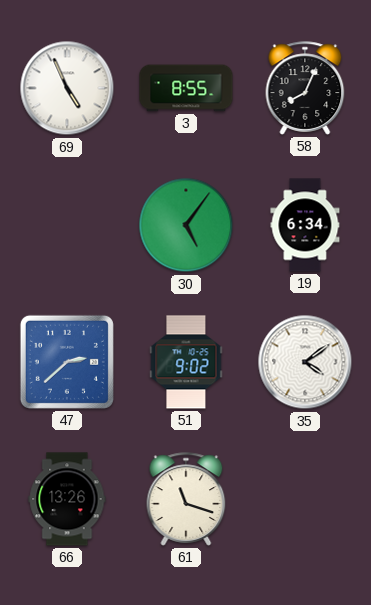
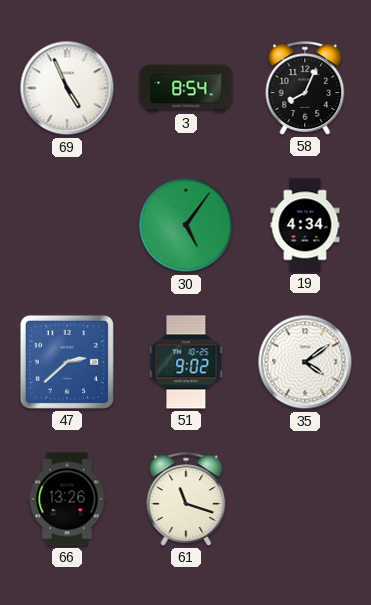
3: 8:55 -> 8:54
19: 6:34 -> 4:34
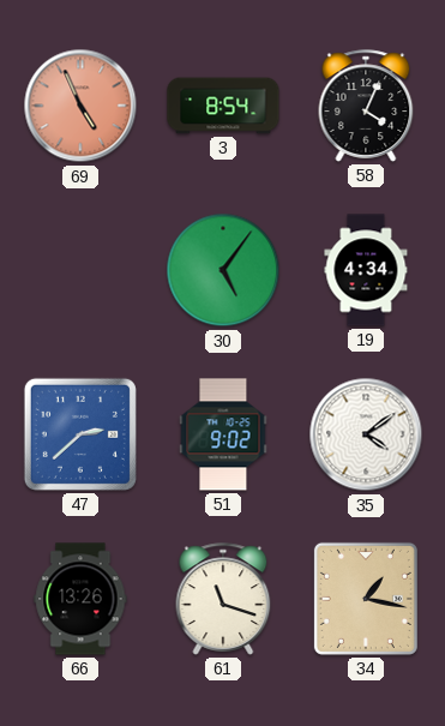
69 dial: white -> salmon
58: 8:04 -> 4:04
34: none -> 1:17
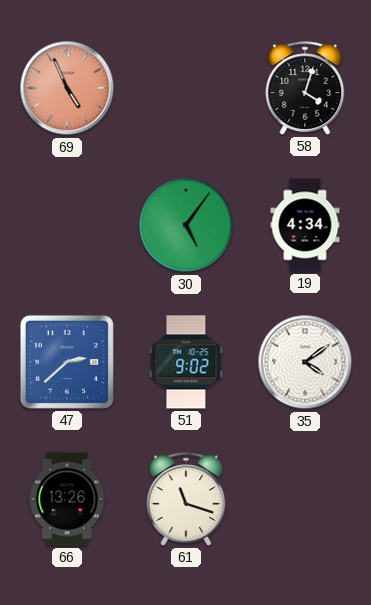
3: 8:54 -> none
58: 4:04 -> 4:03
34: 1:17 -> none
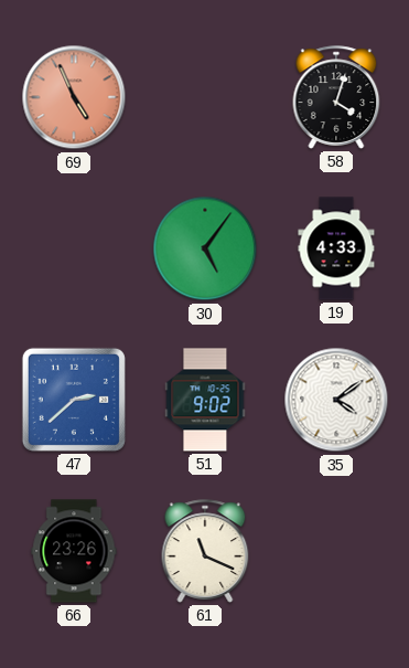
19: 4:34 -> 4:33
66: 13:26 -> 23:26
61: 11:18 -> 11:19
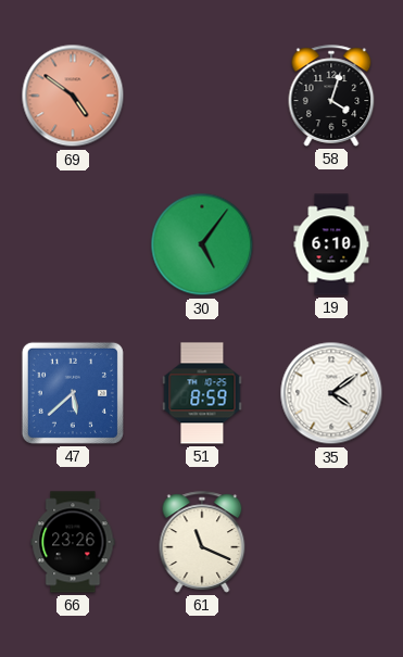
69: 4:56 -> 4:51
19: 4:33 -> 6:10
47: 2:38 -> 5:38
51: 9:02 -> 8:59
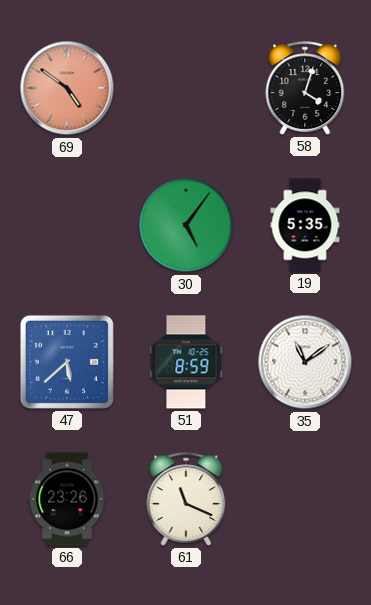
19: 6:10 -> 5:35
35: 4:09 -> 11:09
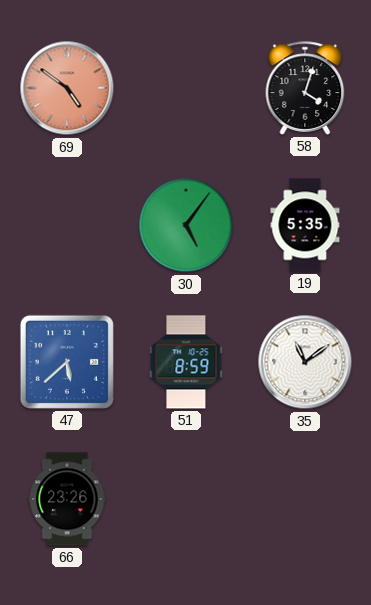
61: 11:19 -> none
